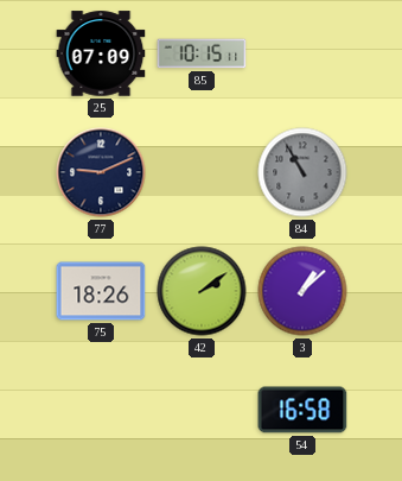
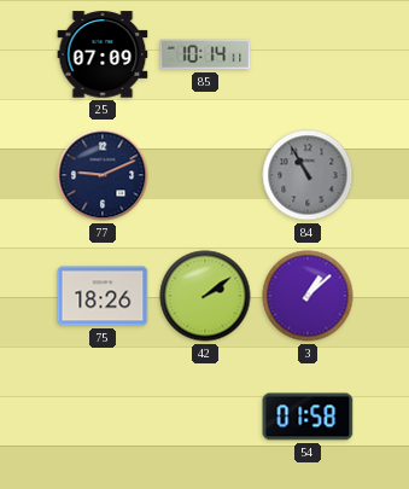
85: 10:15 -> 10:14
54: 16:58 -> 01:58
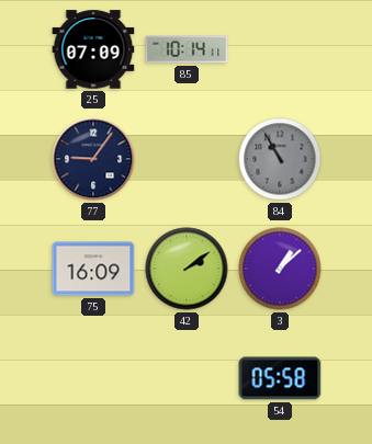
77: 9:11 -> 9:06
75: 18:26 -> 16:09
54: 01:58 -> 05:58
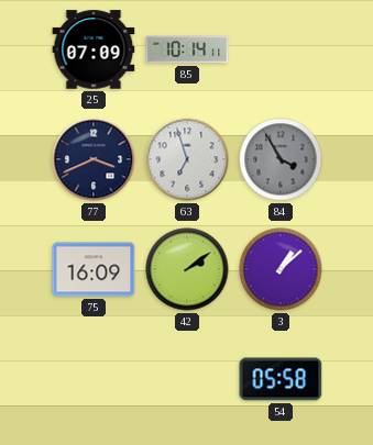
77: 9:06 -> 3:41
63: none -> 6:57
84: 10:55 -> 3:55
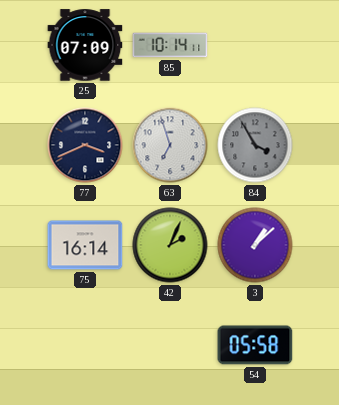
75: 16:09 -> 16:14
42: 2:09 -> 2:04
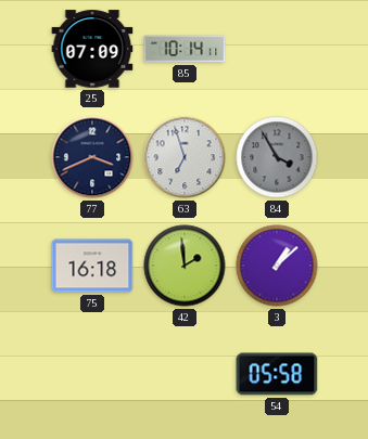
75: 16:14 -> 16:18
42: 2:04 -> 1:59
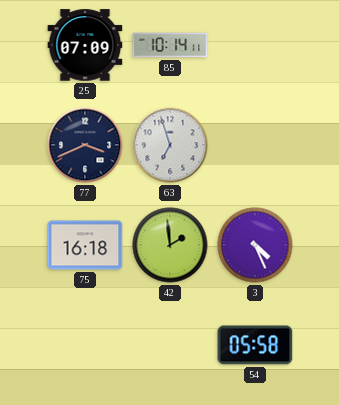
84: 3:55 -> none
3: 1:08 -> 4:26
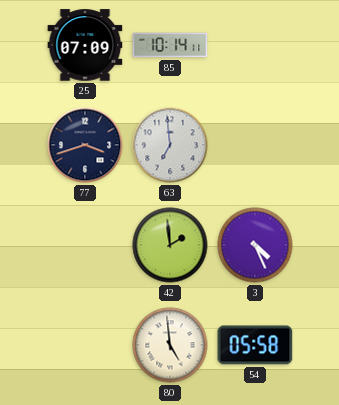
77: 3:41 -> 3:42
63: 6:57 -> 6:59
75: 16:18 -> none
80: none -> 4:59
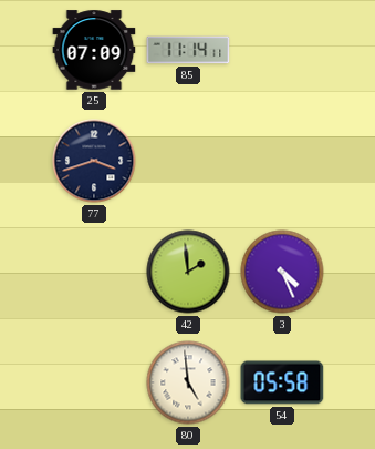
85: 10:14 -> 11:14
63: 6:59 -> none
